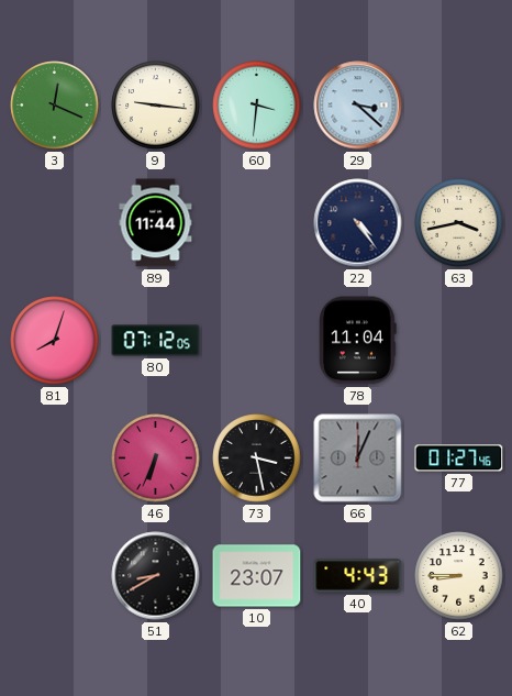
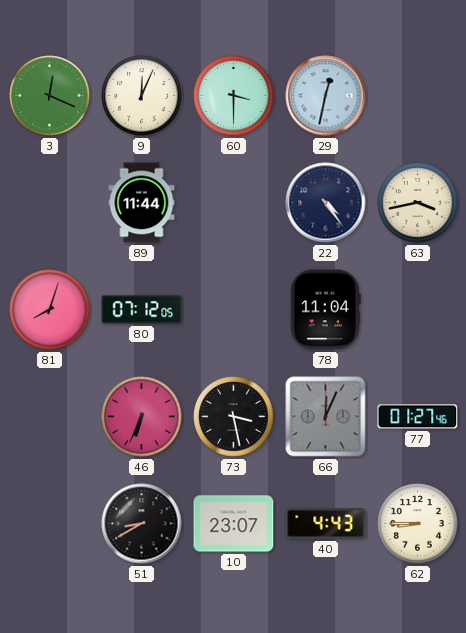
9: 9:16 -> 12:04
60: 3:31 -> 3:30
29: 3:22 -> 12:32
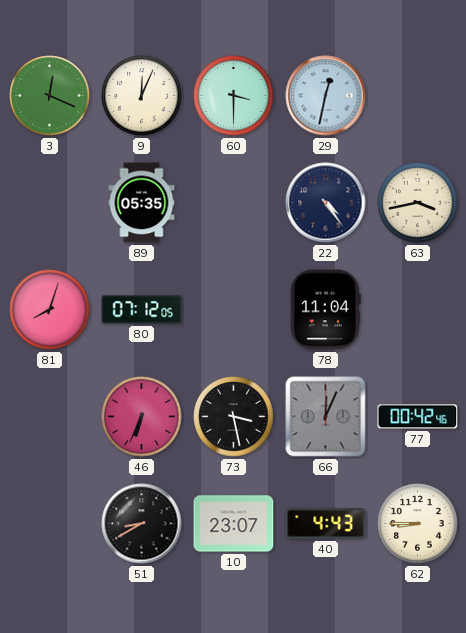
89: 11:44 -> 05:35
77: 01:27 -> 00:42
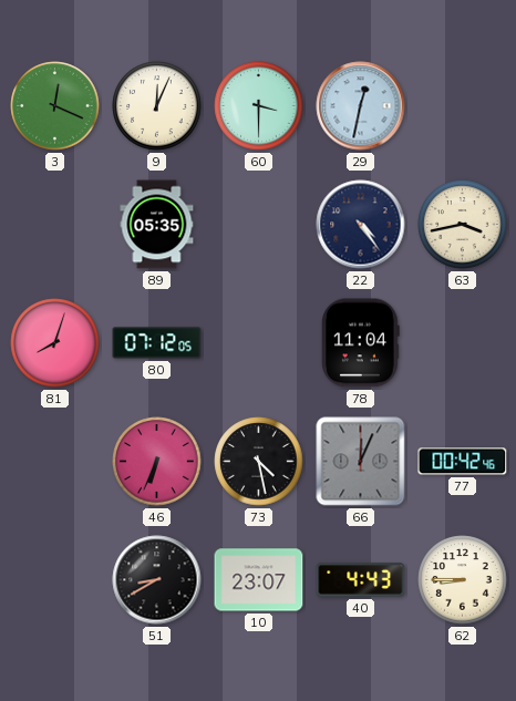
73: 3:28 -> 4:28
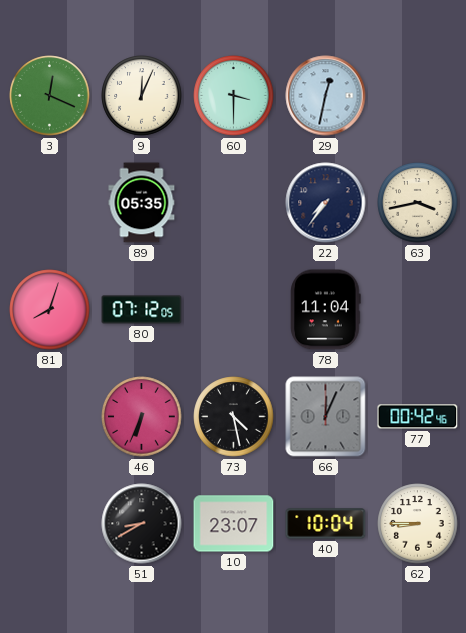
22: 4:24 -> 7:36
40: 4:43 -> 10:04
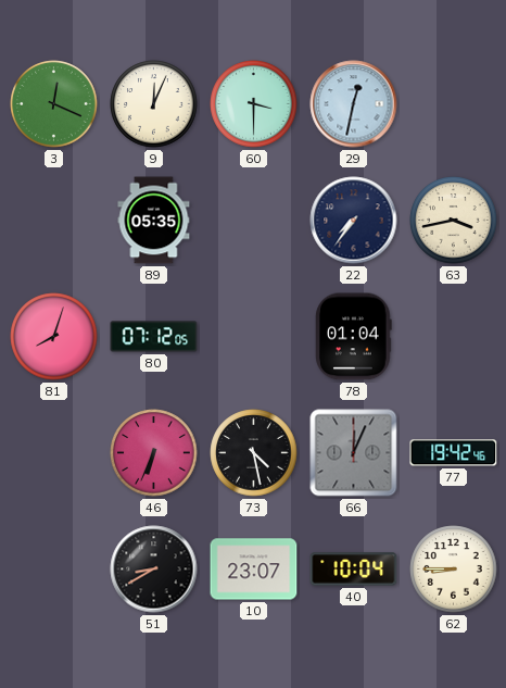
78: 11:04 -> 01:04
77: 00:42 -> 19:42
